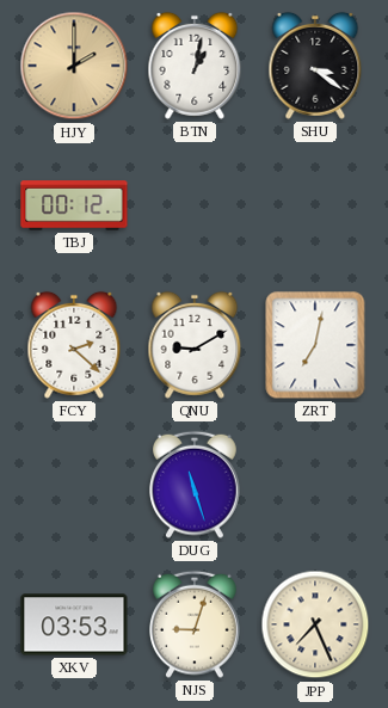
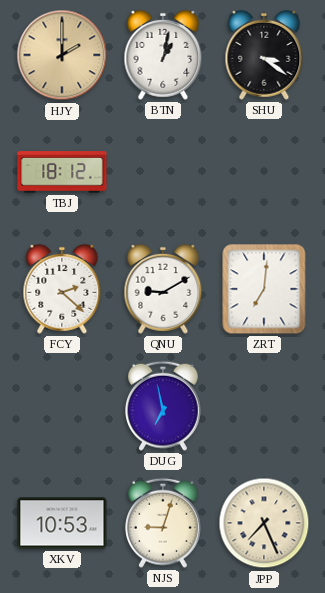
TBJ: 00:12 -> 18:12
ZRT: 7:02 -> 7:01
DUG: 11:27 -> 6:58
XKV: 03:53 -> 10:53
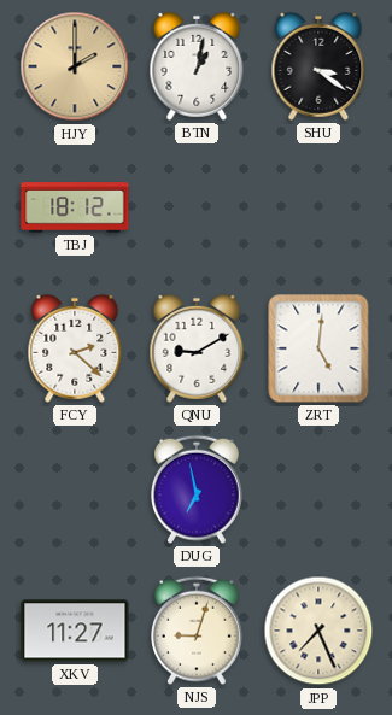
ZRT: 7:01 -> 5:01
XKV: 10:53 -> 11:27
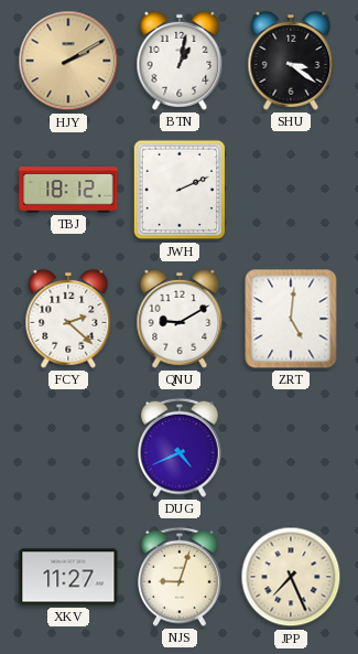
HJY: 2:00 -> 2:10
JWH: none -> 2:11
DUG: 6:58 -> 4:41
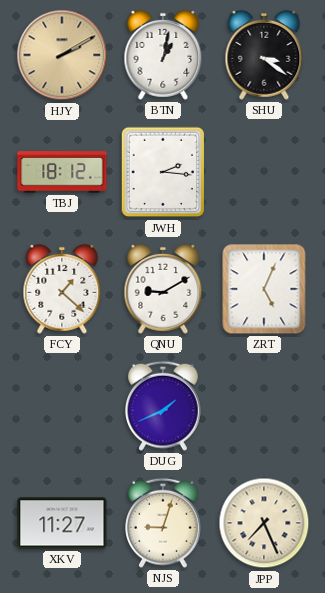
JWH: 2:11 -> 2:16
FCY: 2:22 -> 1:22
ZRT: 5:01 -> 5:04
DUG: 4:41 -> 1:41
